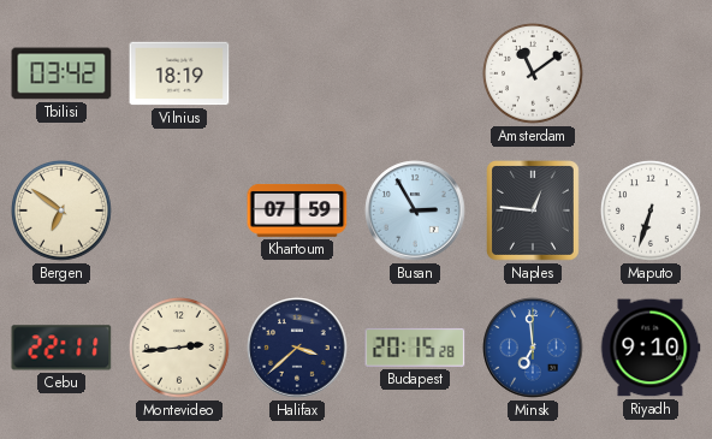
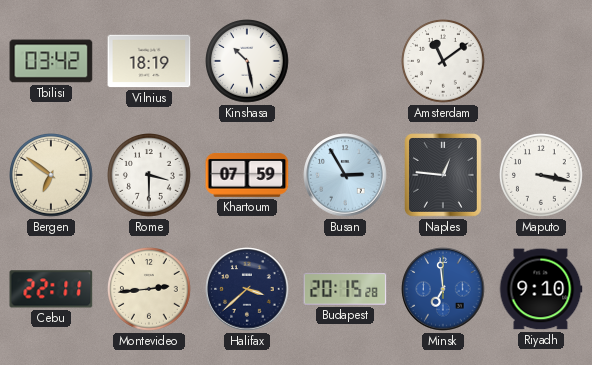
Kinshasa: none -> 10:28
Rome: none -> 3:30
Maputo: 6:33 -> 3:17
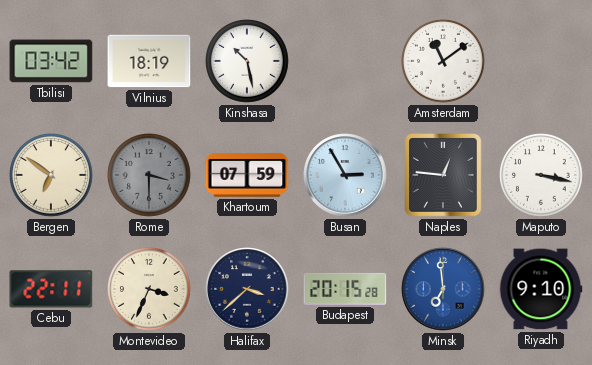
Rome dial: white -> grey
Montevideo: 2:44 -> 3:34
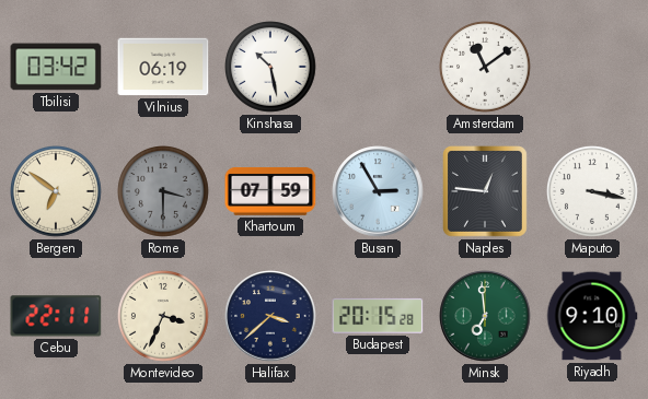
Vilnius: 18:19 -> 06:19
Minsk dial: blue -> green
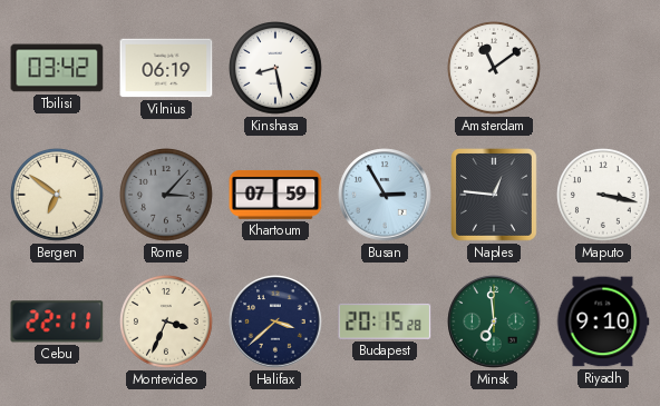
Kinshasa: 10:28 -> 8:28
Rome: 3:30 -> 3:07
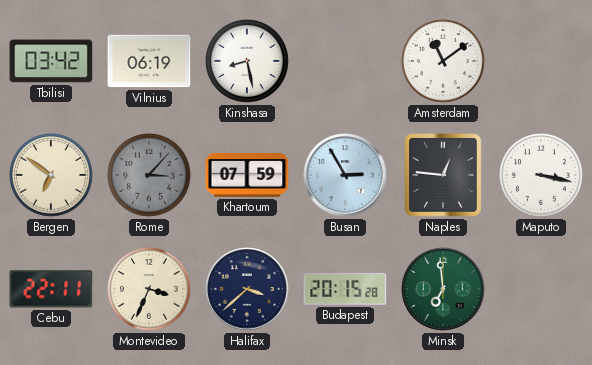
Riyadh: 9:10 -> none
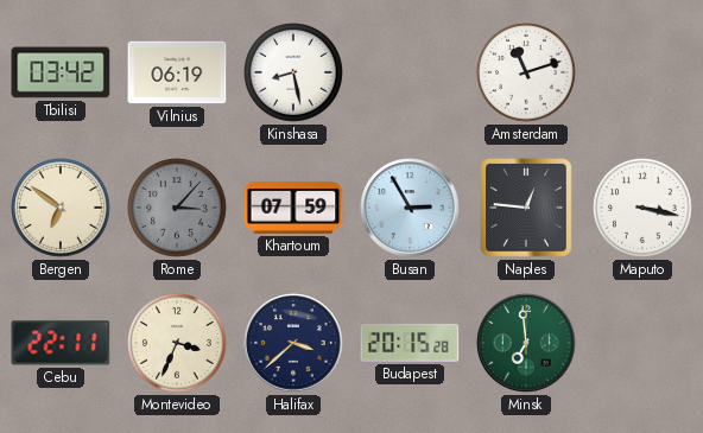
Amsterdam: 11:09 -> 11:12
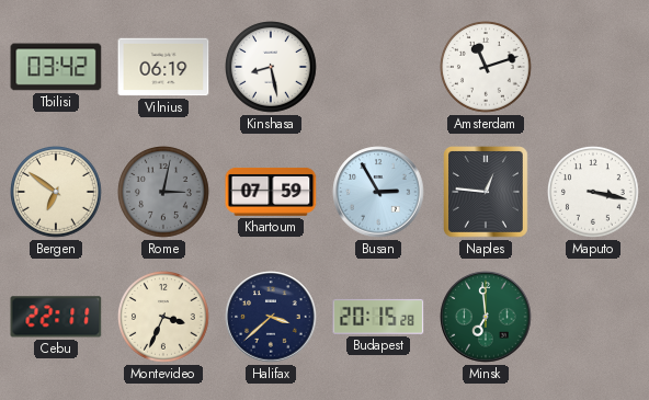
Rome: 3:07 -> 3:02
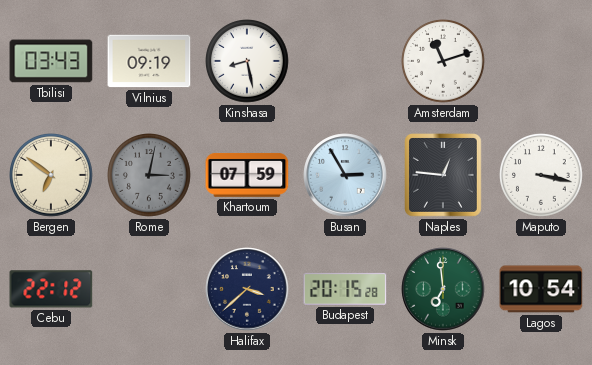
Tbilisi: 03:42 -> 03:43
Vilnius: 06:19 -> 09:19
Cebu: 22:11 -> 22:12
Montevideo: 3:34 -> none
Lagos: none -> 10:54
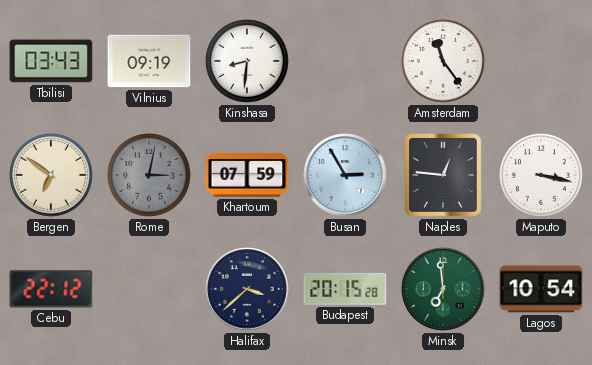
Kinshasa: 8:28 -> 8:31
Amsterdam: 11:12 -> 11:24
